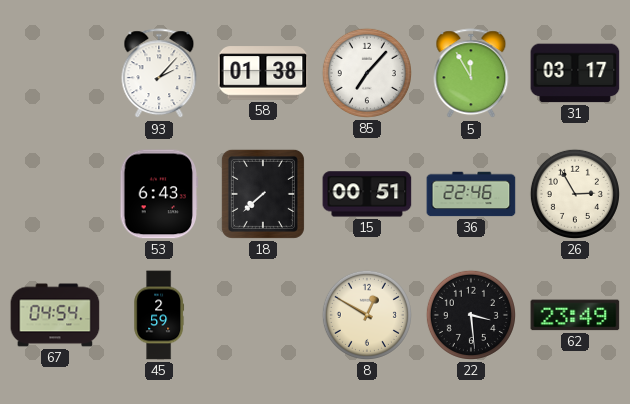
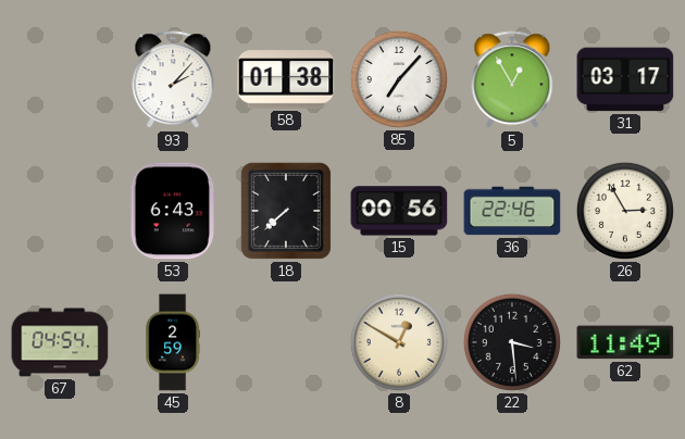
5: 11:55 -> 12:55
15: 00:51 -> 00:56
62: 23:49 -> 11:49
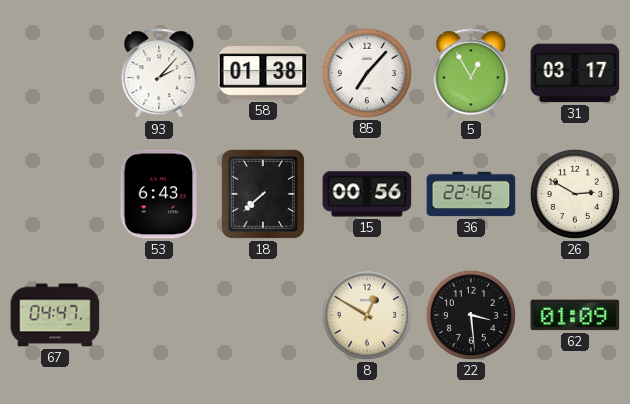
26: 2:55 -> 2:50
67: 04:54 -> 04:47
45: 2:59 -> none
62: 11:49 -> 01:09
